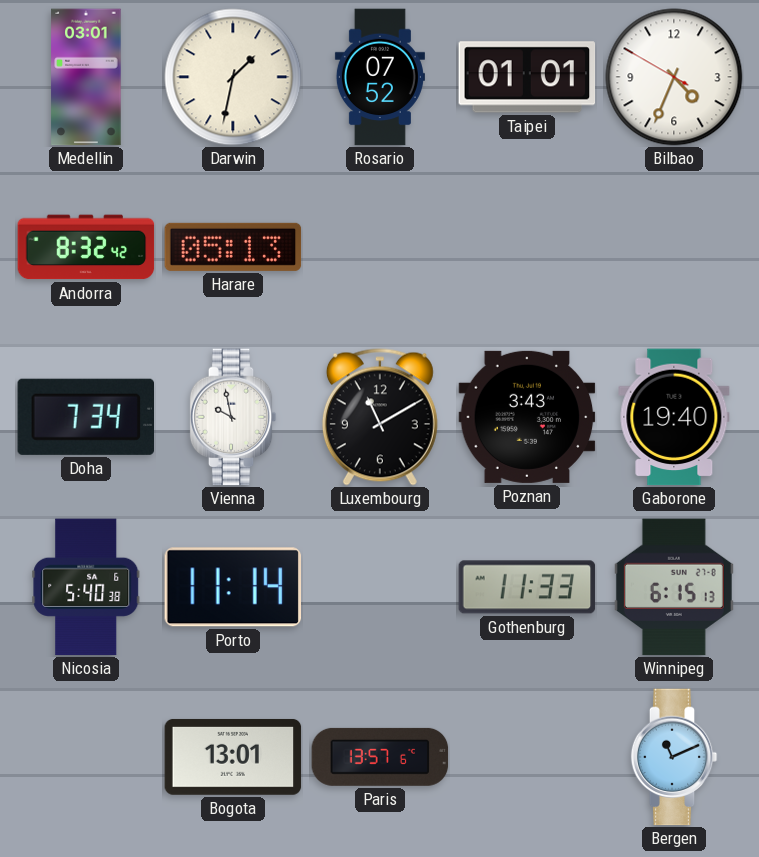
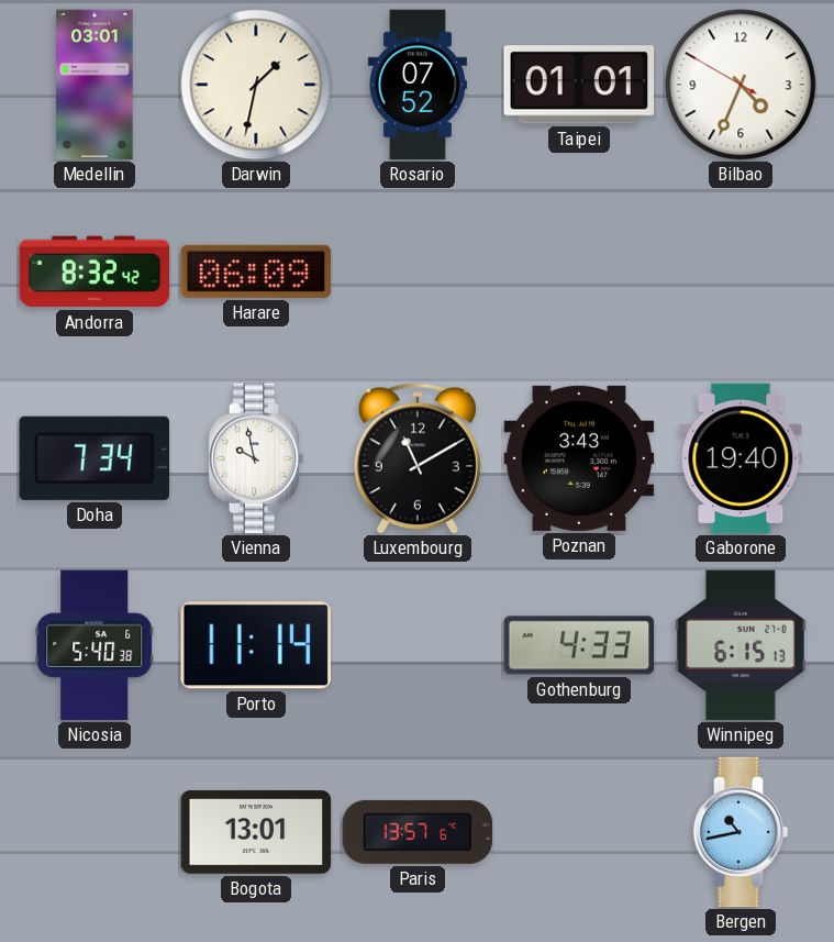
Harare: 05:13 -> 06:09
Gothenburg: 11:33 -> 4:33
Bergen: 11:11 -> 10:43
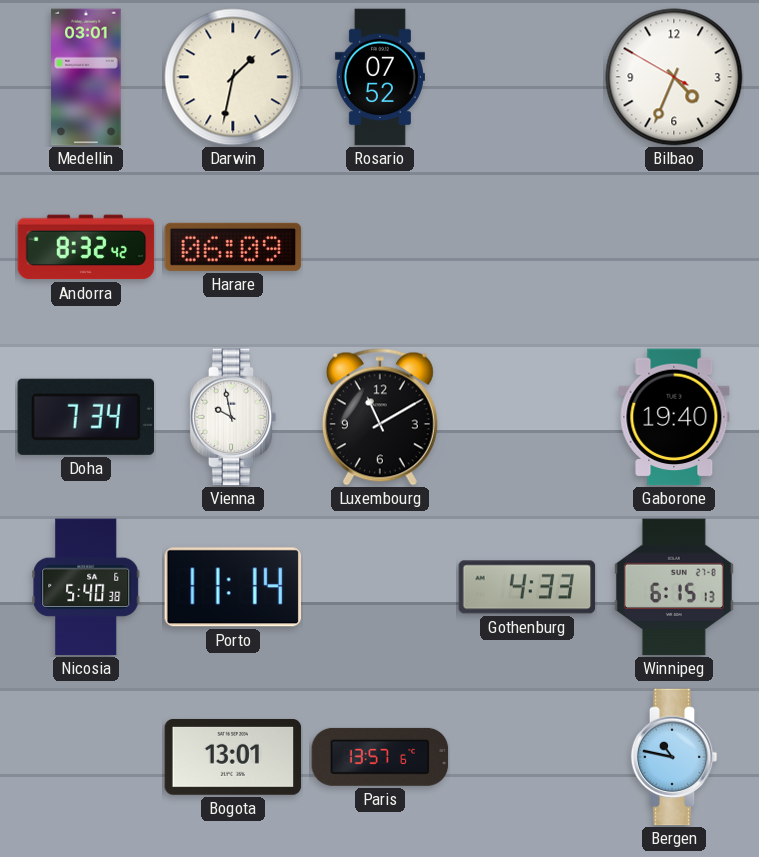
Taipei: 01:01 -> none
Poznan: 3:43 -> none
Bergen: 10:43 -> 10:47
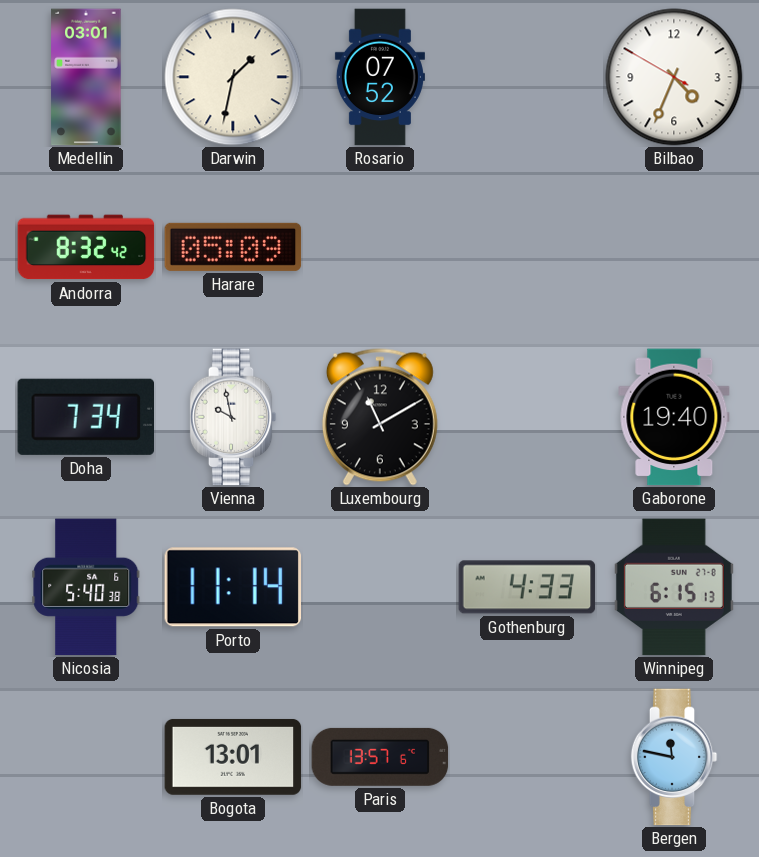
Harare: 06:09 -> 05:09
Bergen: 10:47 -> 11:47
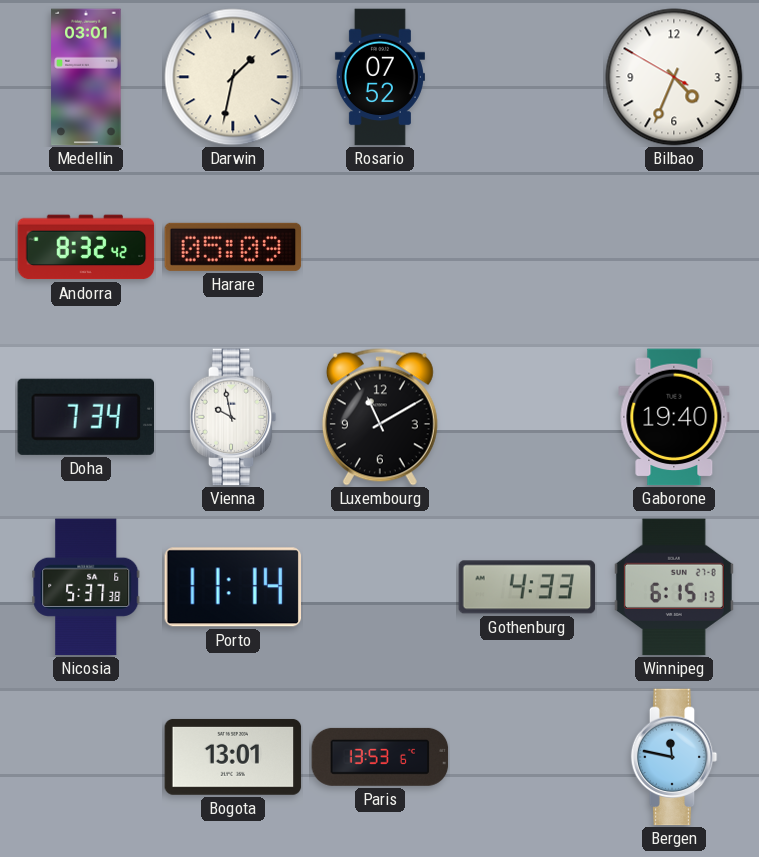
Nicosia: 5:40 -> 5:37
Paris: 13:57 -> 13:53
